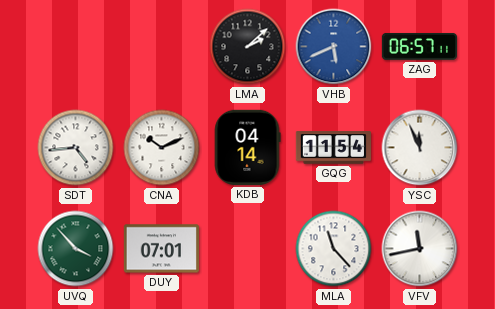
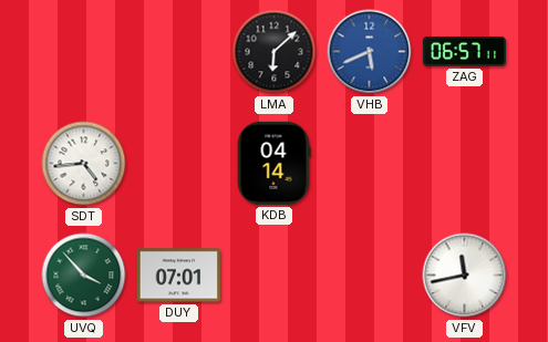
LMA: 2:08 -> 6:08
CNA: 10:11 -> none
GQG: 11:54 -> none
YSC: 11:56 -> none
MLA: 11:23 -> none
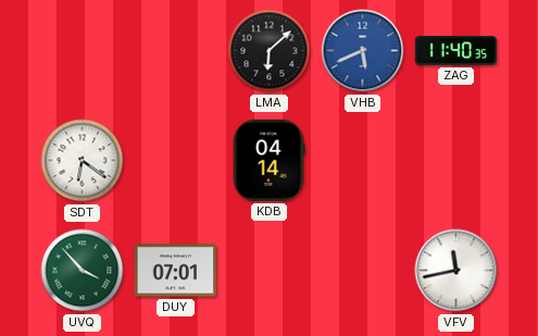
ZAG: 06:57 -> 11:40
SDT: 4:44 -> 6:21
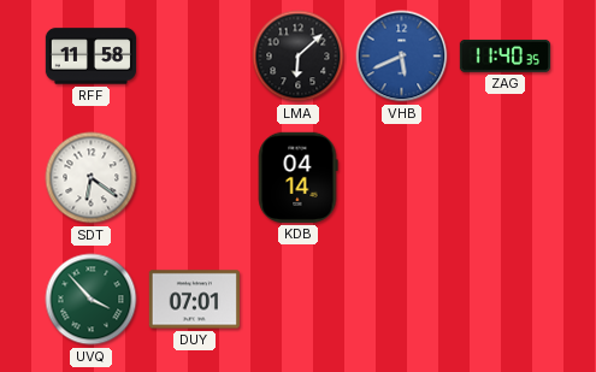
RFF: none -> 11:58
VFV: 11:43 -> none
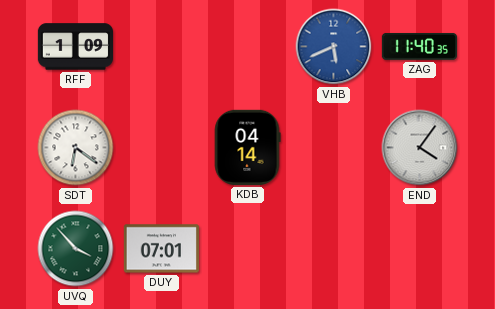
RFF: 11:58 -> 1:09
LMA: 6:08 -> none
END: none -> 4:06
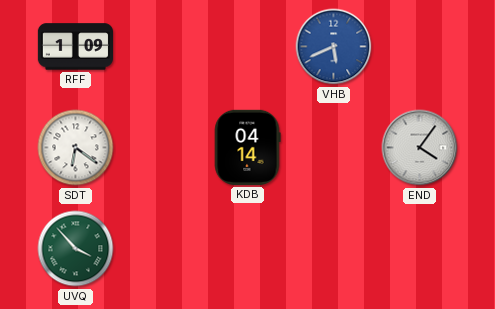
ZAG: 11:40 -> none
DUY: 07:01 -> none
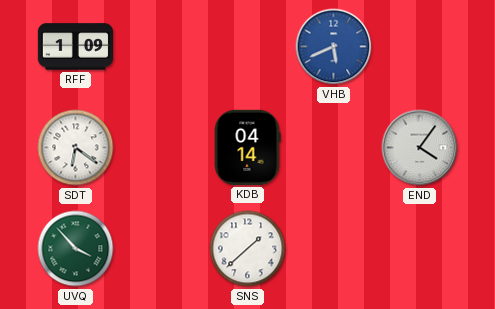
SNS: none -> 1:38
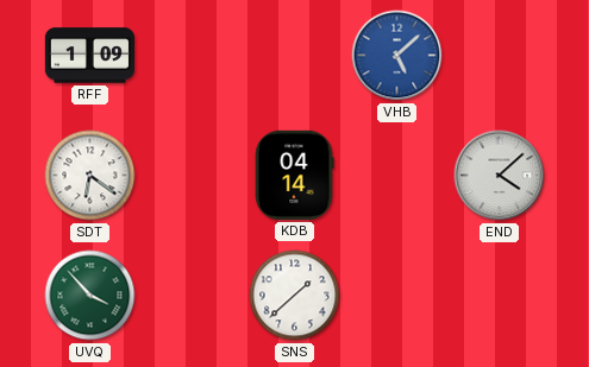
VHB: 5:41 -> 5:08
END: 4:06 -> 4:08
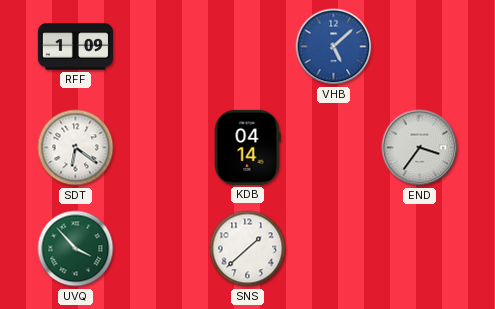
END: 4:08 -> 3:36
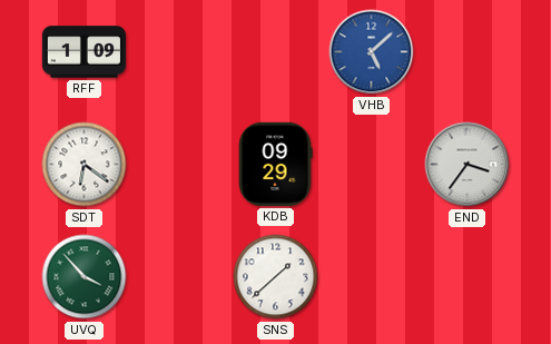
KDB: 04:14 -> 09:29
